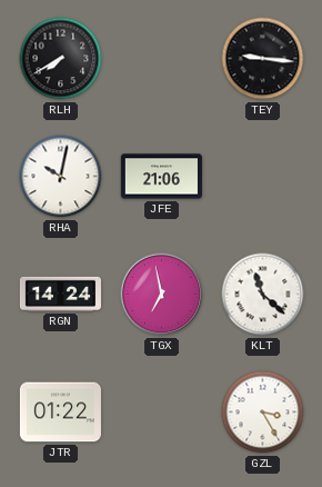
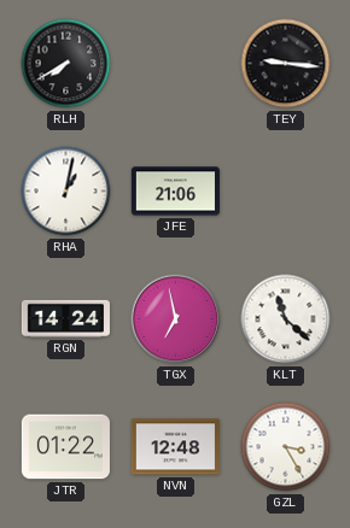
RHA: 10:02 -> 1:02
NVN: none -> 12:48
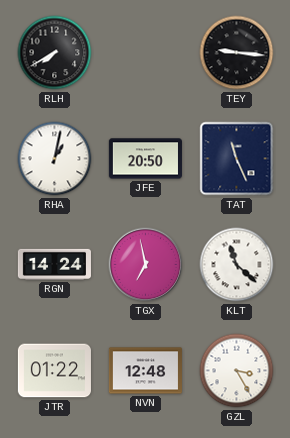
JFE: 21:06 -> 20:50
TAT: none -> 11:26
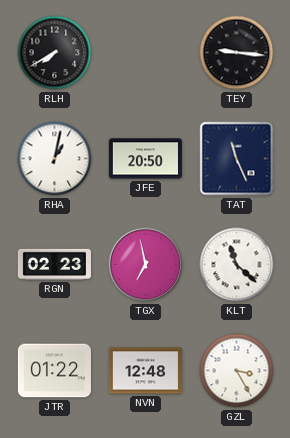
RGN: 14:24 -> 02:23
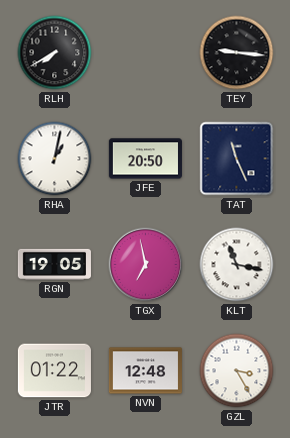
RGN: 02:23 -> 19:05
KLT: 11:22 -> 11:17
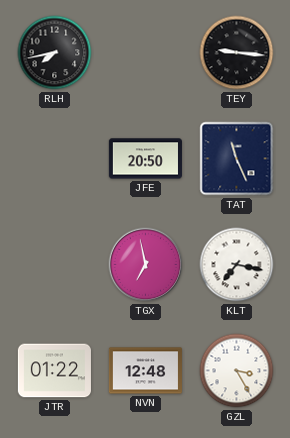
RLH: 7:40 -> 7:43
RHA: 1:02 -> none
RGN: 19:05 -> none
KLT: 11:17 -> 7:17
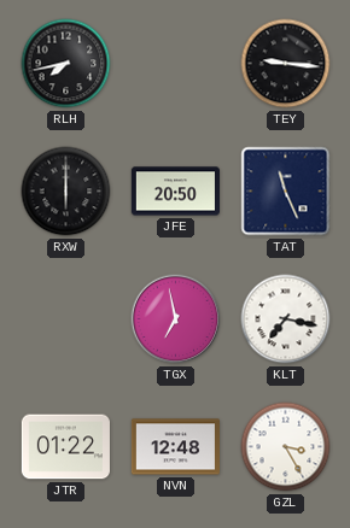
RXW: none -> 6:00
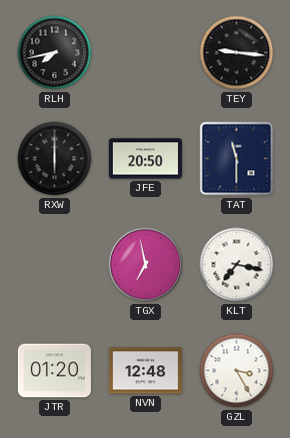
TAT: 11:26 -> 11:30
JTR: 01:22 -> 01:20
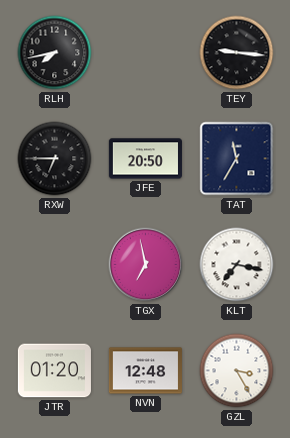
RXW: 6:00 -> 6:45
TAT: 11:30 -> 11:35
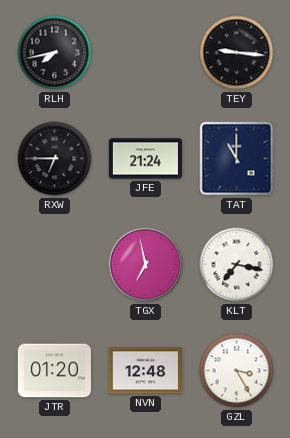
JFE: 20:50 -> 21:24
TAT: 11:35 -> 11:00
